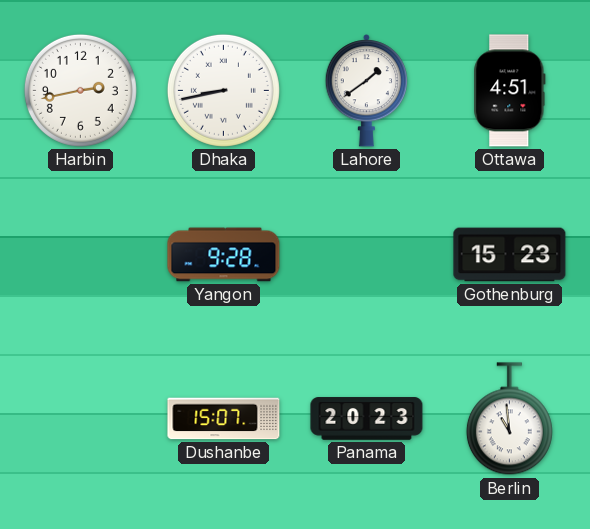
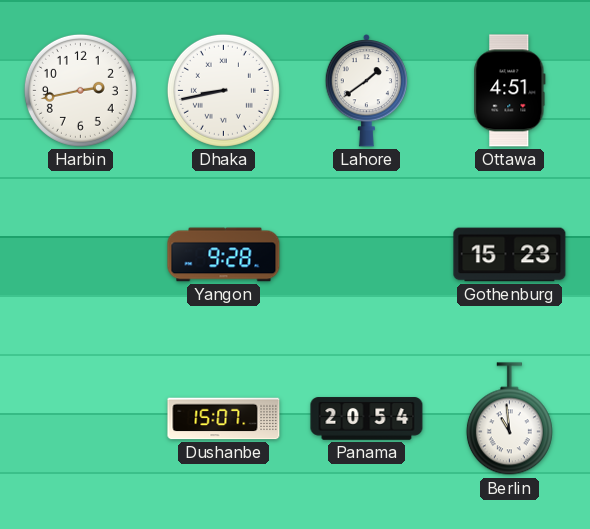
Panama: 20:23 -> 20:54
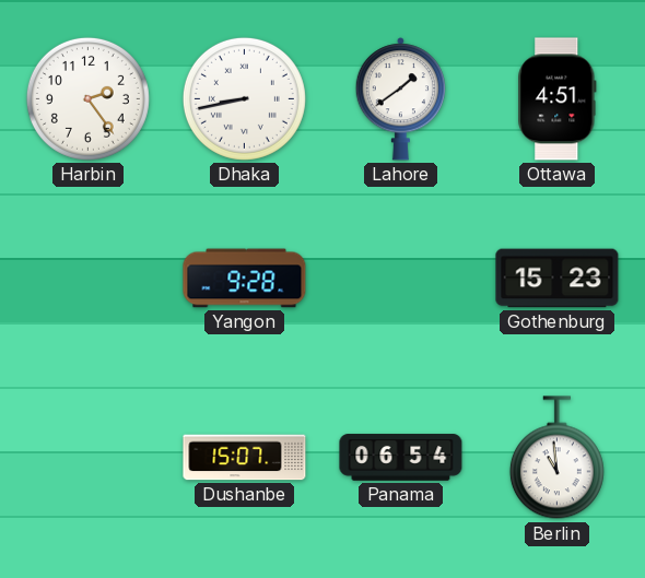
Harbin: 2:43 -> 2:24
Panama: 20:54 -> 06:54
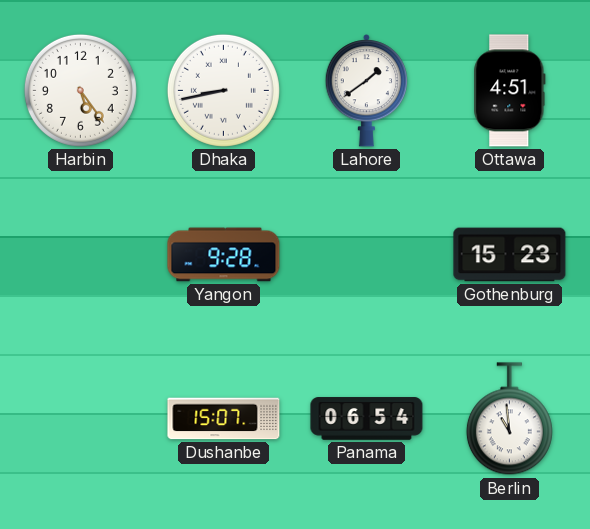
Harbin: 2:24 -> 5:24
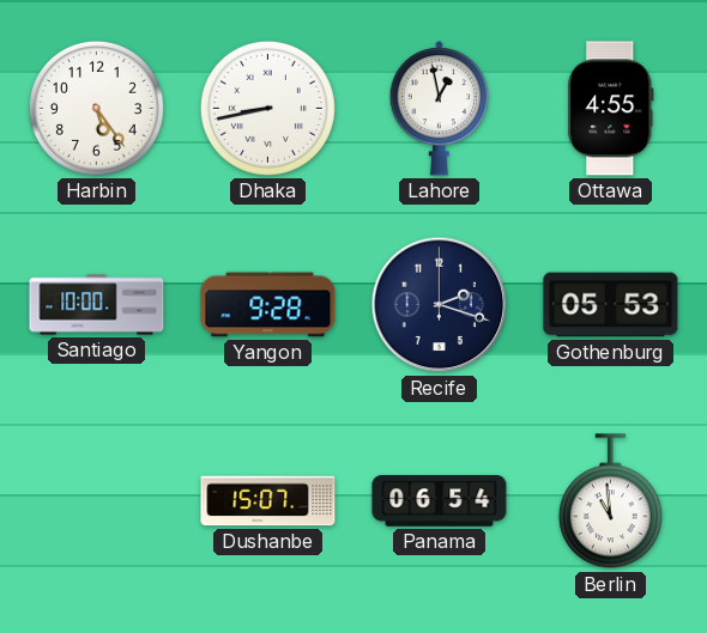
Lahore: 1:39 -> 12:58
Ottawa: 4:51 -> 4:55
Santiago: none -> 10:00
Recife: none -> 2:18
Gothenburg: 15:23 -> 05:53
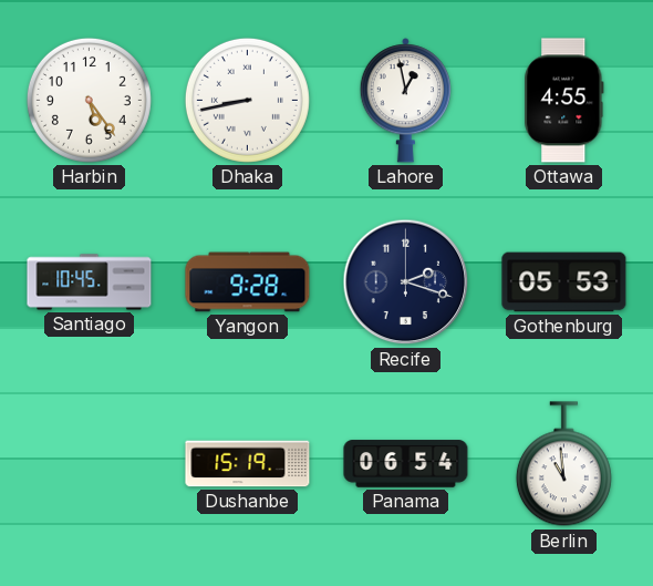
Santiago: 10:00 -> 10:45
Dushanbe: 15:07 -> 15:19
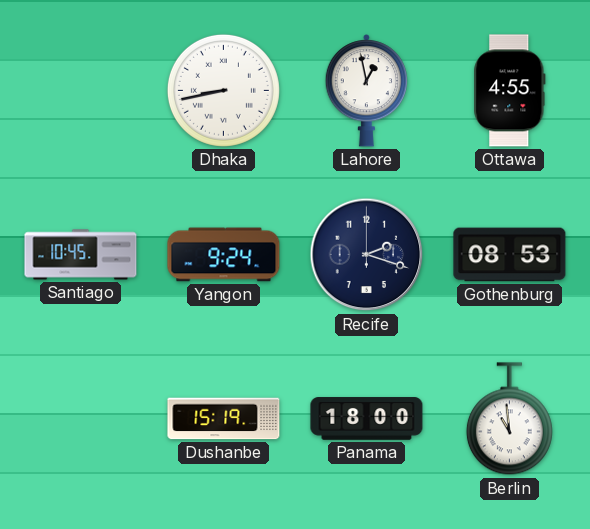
Harbin: 5:24 -> none
Yangon: 9:28 -> 9:24
Gothenburg: 05:53 -> 08:53
Panama: 06:54 -> 18:00
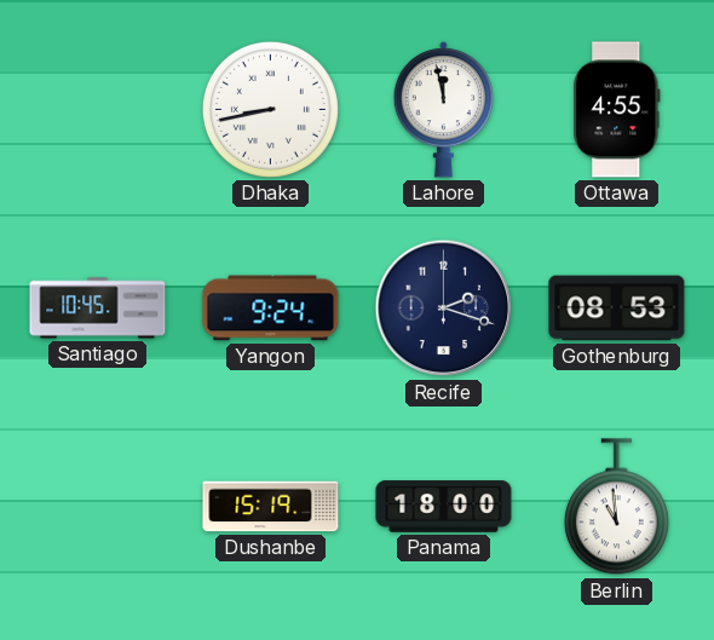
Lahore: 12:58 -> 11:58
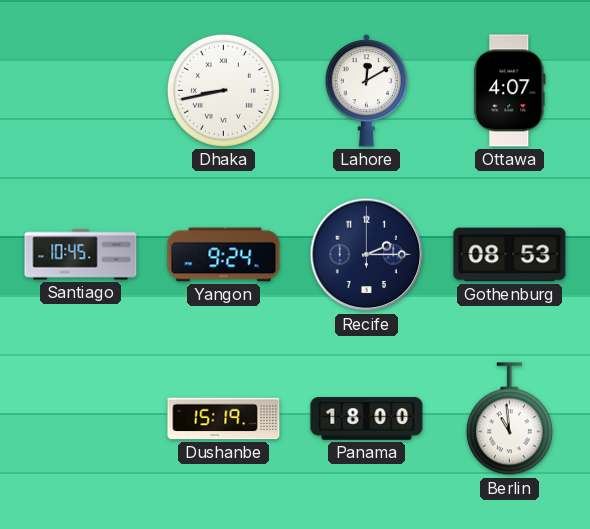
Lahore: 11:58 -> 12:10
Ottawa: 4:55 -> 4:07
Recife: 2:18 -> 2:15
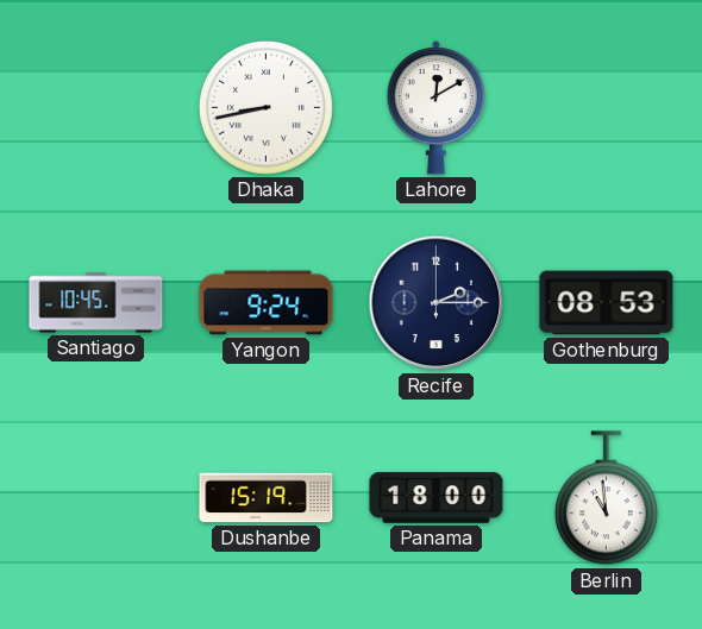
Ottawa: 4:07 -> none
